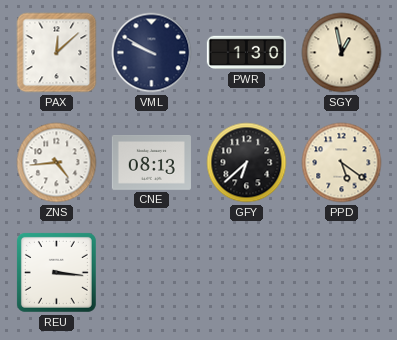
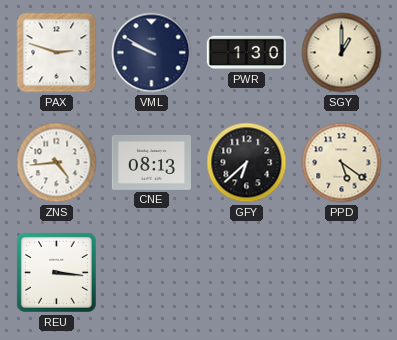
PAX: 12:08 -> 2:48
SGY: 12:58 -> 1:00
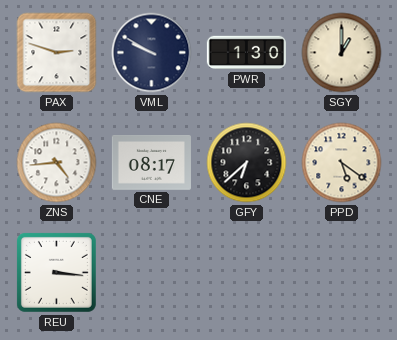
CNE: 08:13 -> 08:17
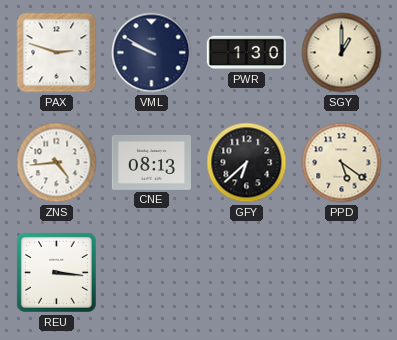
CNE: 08:17 -> 08:13
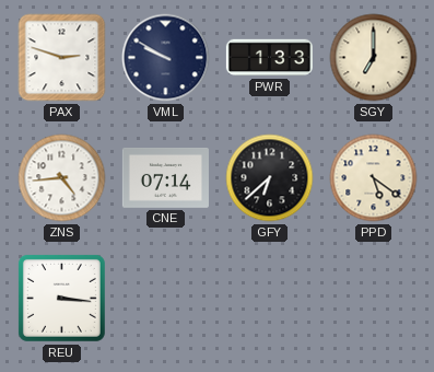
PWR: 1:30 -> 1:33
SGY: 1:00 -> 7:00
CNE: 08:13 -> 07:14
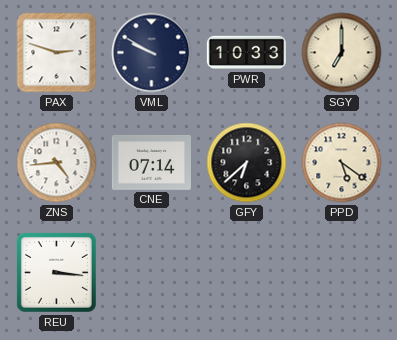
PWR: 1:33 -> 10:33
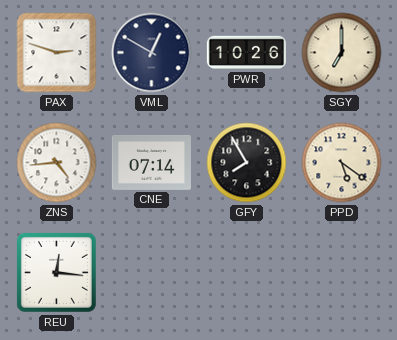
VML: 9:50 -> 12:50
PWR: 10:33 -> 10:26
GFY: 6:38 -> 7:55
REU: 3:16 -> 12:16
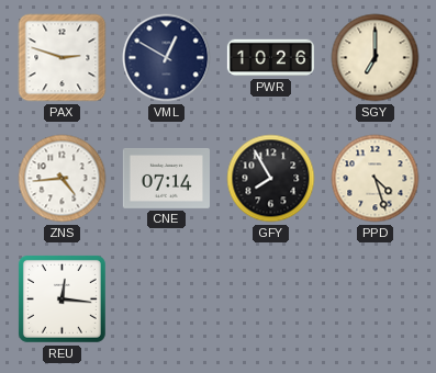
PPD: 5:21 -> 4:27
